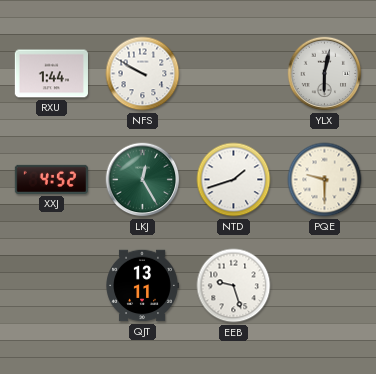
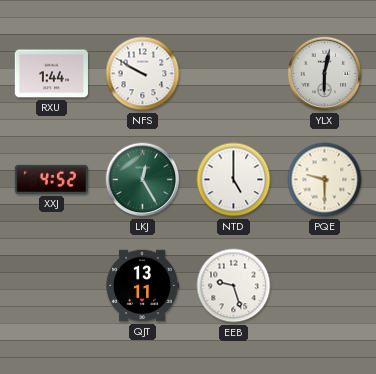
NTD: 1:42 -> 5:00
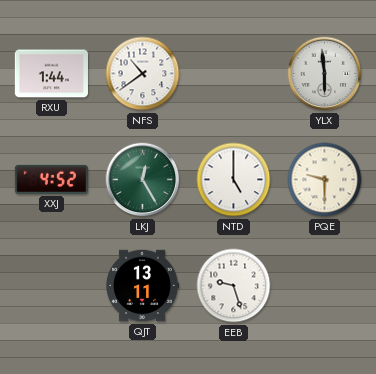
NFS: 9:50 -> 10:39
YLX: 6:02 -> 5:59
